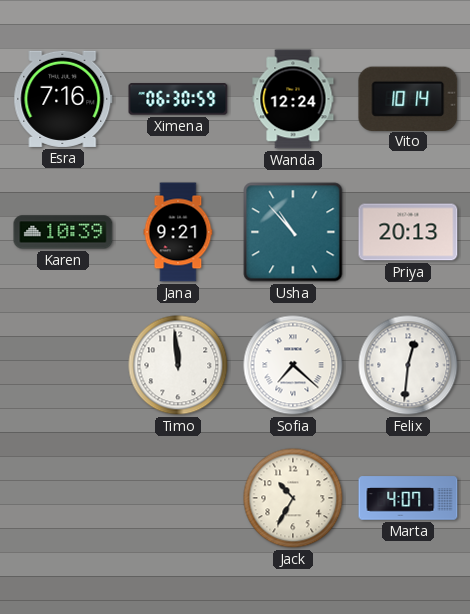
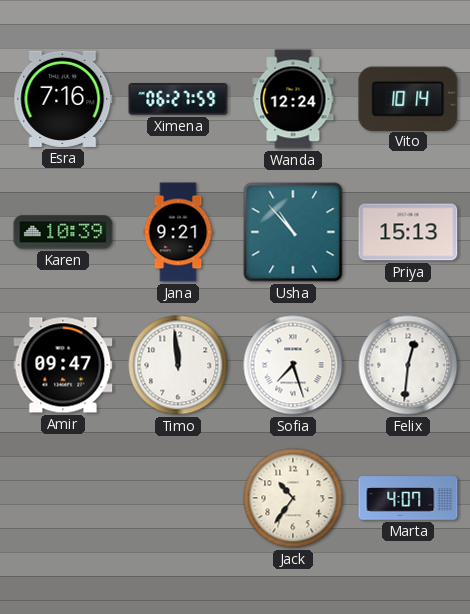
Ximena: 06:30 -> 06:27
Priya: 20:13 -> 15:13
Amir: none -> 09:47
Sofia: 7:22 -> 7:27
Jack: 10:35 -> 10:36
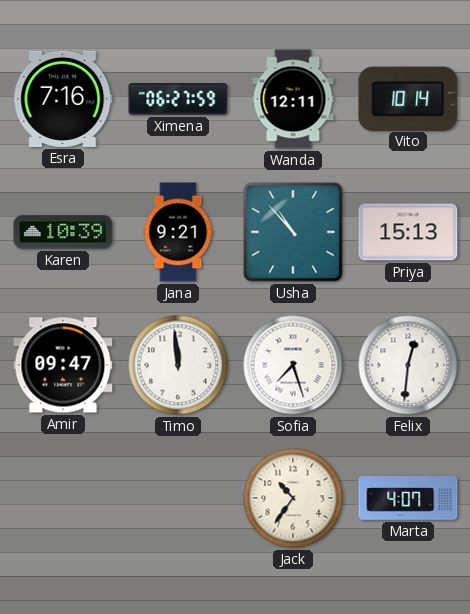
Wanda: 12:24 -> 12:11
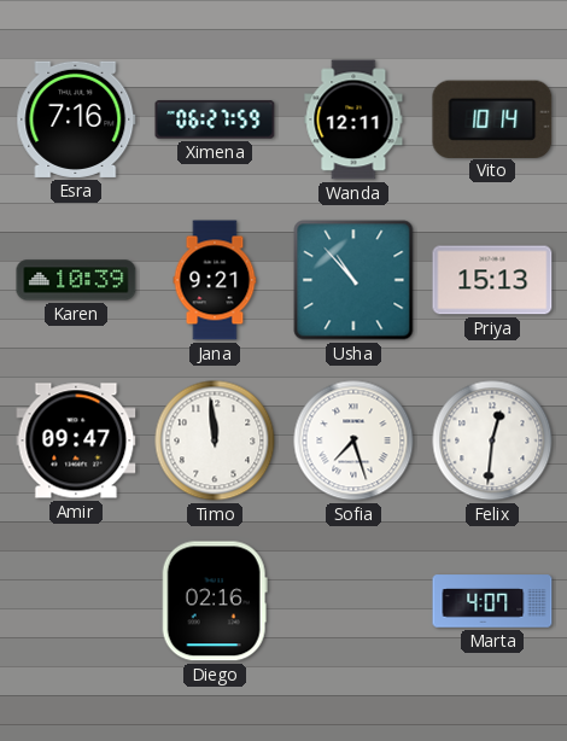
Diego: none -> 02:16
Jack: 10:36 -> none
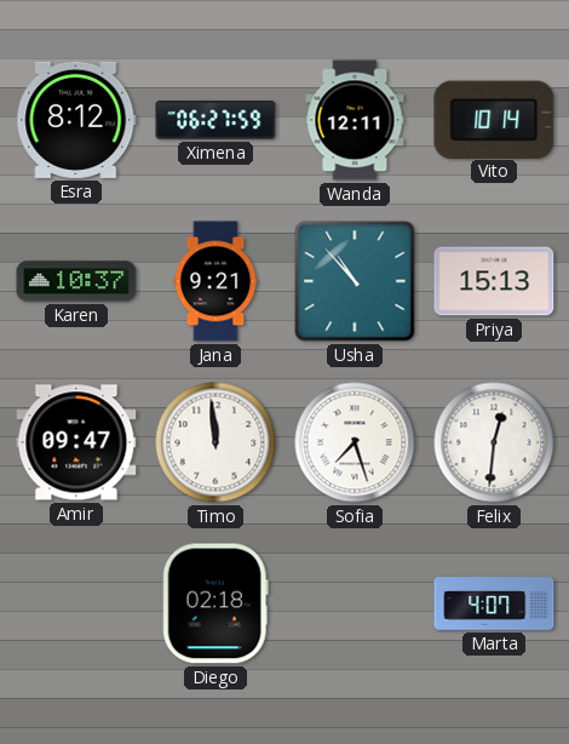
Esra: 7:16 -> 8:12
Karen: 10:39 -> 10:37
Diego: 02:16 -> 02:18
